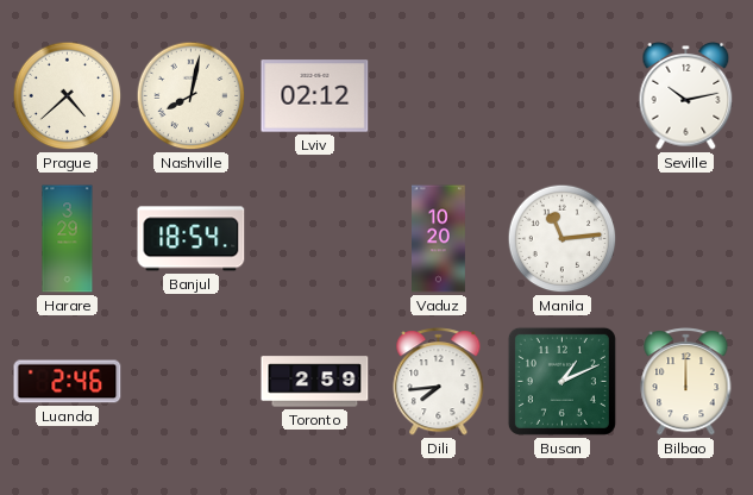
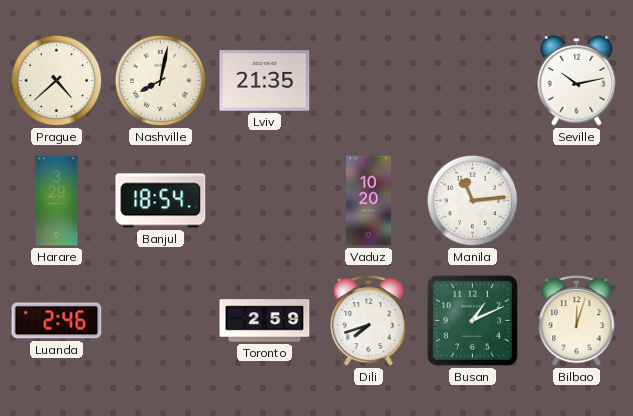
Lviv: 02:12 -> 21:35
Dili: 7:44 -> 7:42
Bilbao: 12:00 -> 12:03
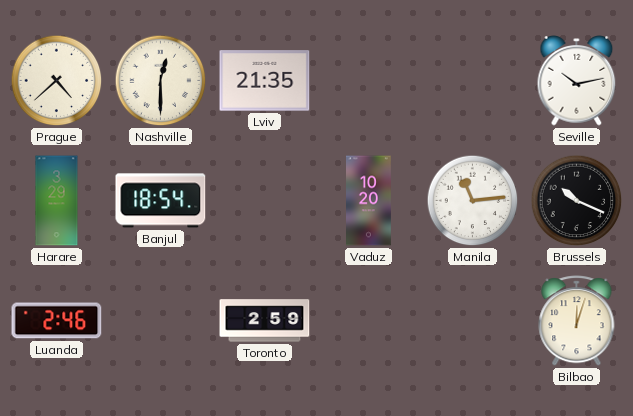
Nashville: 8:02 -> 12:30
Brussels: none -> 10:19
Dili: 7:42 -> none
Busan: 1:11 -> none
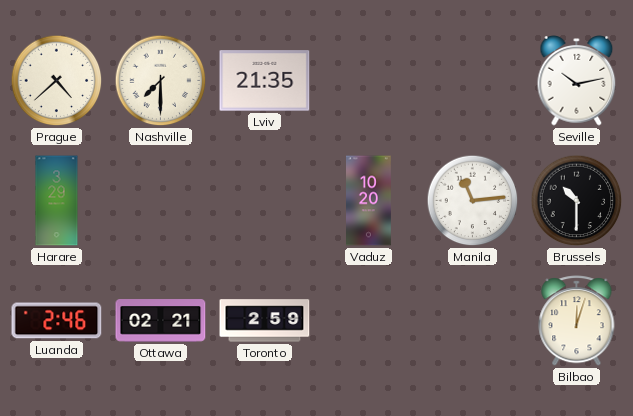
Nashville: 12:30 -> 7:30
Banjul: 18:54 -> none
Brussels: 10:19 -> 10:30
Ottawa: none -> 02:21
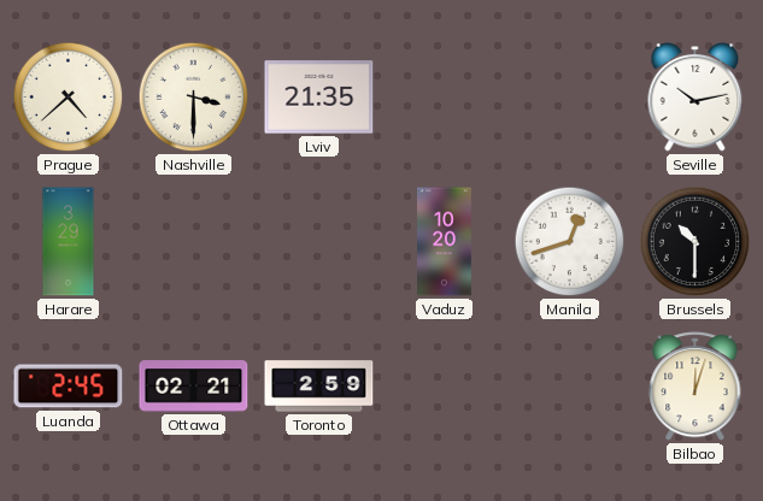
Nashville: 7:30 -> 3:30
Manila: 11:14 -> 12:42
Luanda: 2:46 -> 2:45
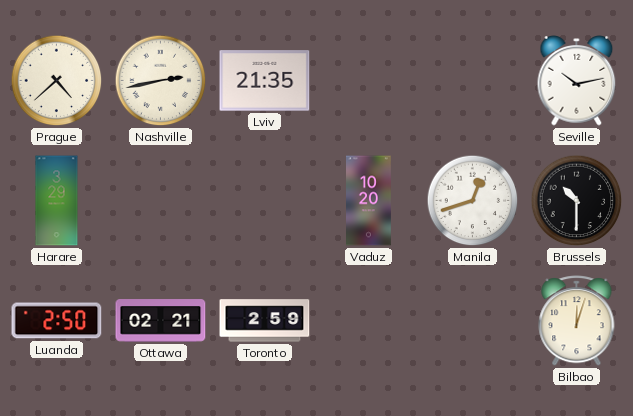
Nashville: 3:30 -> 2:43
Luanda: 2:45 -> 2:50
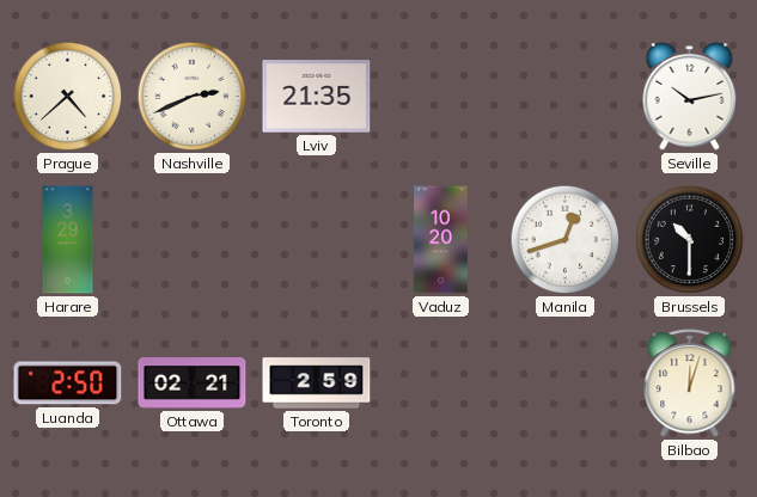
Nashville: 2:43 -> 2:41
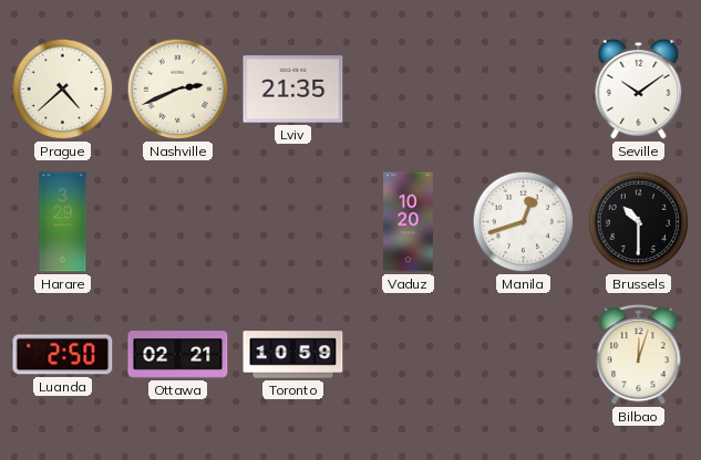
Seville: 10:13 -> 10:09
Toronto: 2:59 -> 10:59
